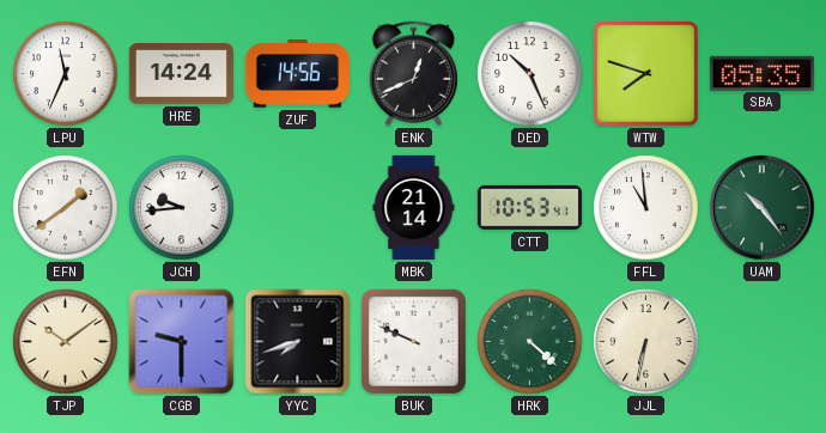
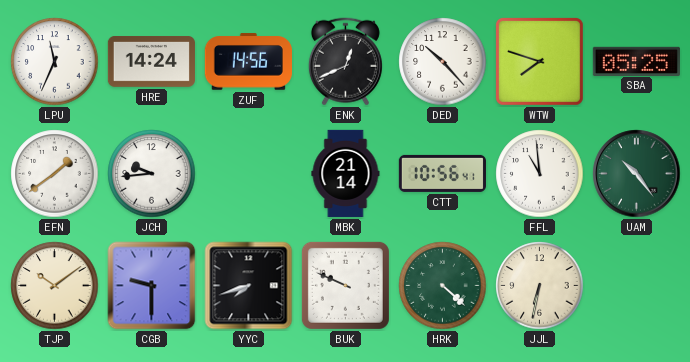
DED: 10:26 -> 10:23
SBA: 05:35 -> 05:25
CTT: 10:53 -> 10:56
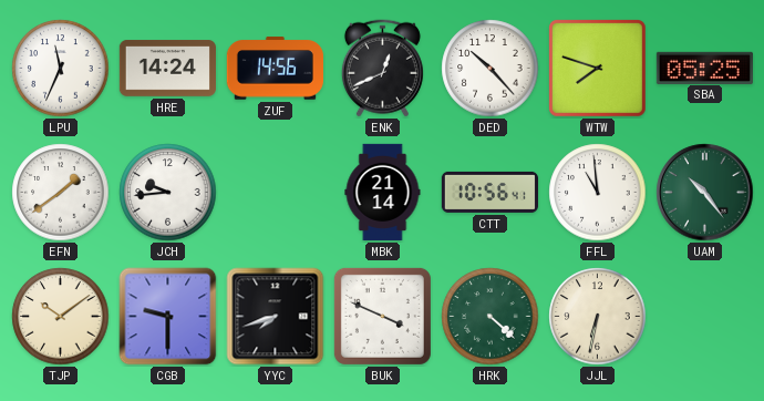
BUK: 9:49 -> 3:49
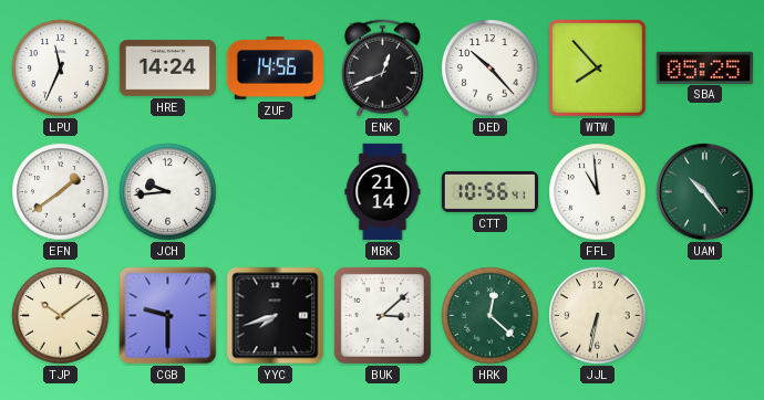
WTW: 7:48 -> 7:53
BUK: 3:49 -> 3:08
HRK: 4:22 -> 12:22
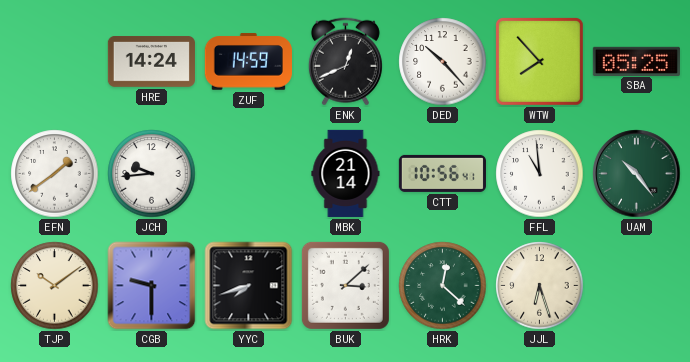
LPU: 11:34 -> none
ZUF: 14:56 -> 14:59
JJL: 6:32 -> 6:27
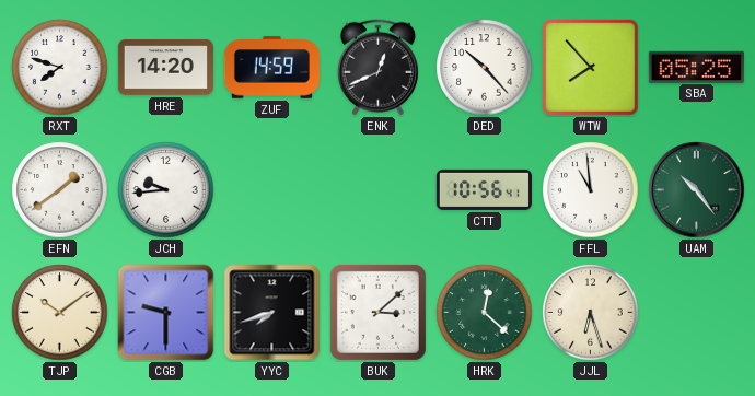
RXT: none -> 7:48
HRE: 14:24 -> 14:20
MBK: 21:14 -> none
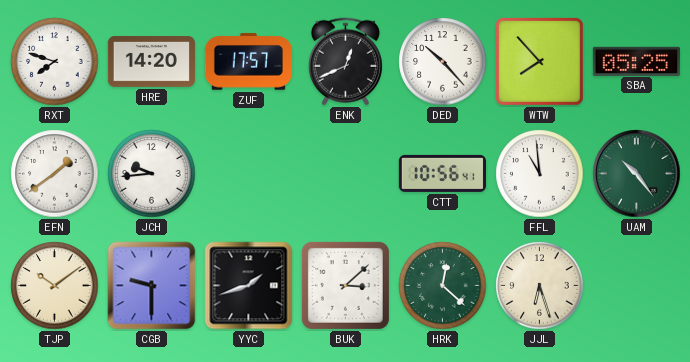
ZUF: 14:59 -> 17:57
YYC: 7:42 -> 1:42
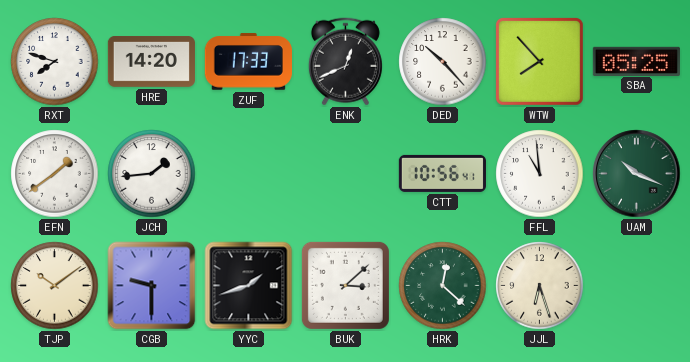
ZUF: 17:57 -> 17:33
JCH: 9:44 -> 1:44
UAM: 10:24 -> 10:19
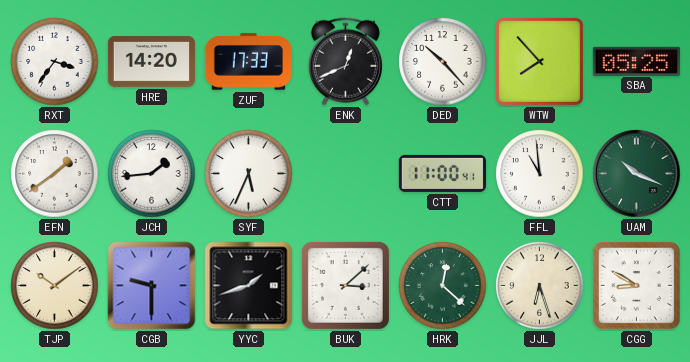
RXT: 7:48 -> 3:36
SYF: none -> 5:34
CTT: 10:56 -> 11:00
CGG: none -> 8:50
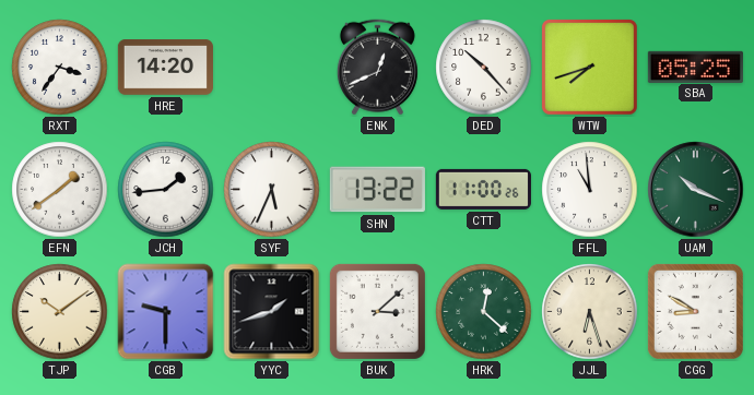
ZUF: 17:33 -> none
WTW: 7:53 -> 7:42
SHN: none -> 13:22
CTT: 11:00:41 -> 11:00:26
